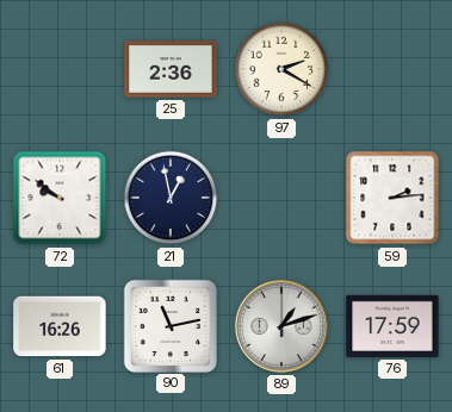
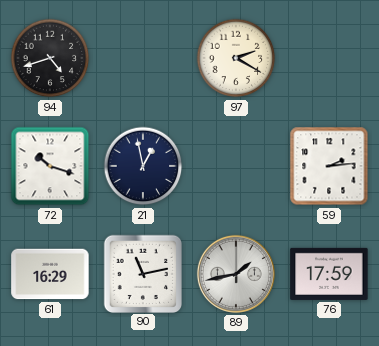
94: none -> 4:42
25: 2:36 -> none
72: 9:51 -> 10:18
61: 16:26 -> 16:29
89: 1:12 -> 1:43
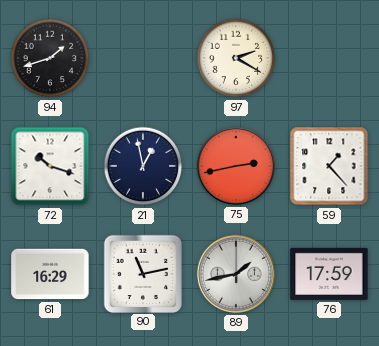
94: 4:42 -> 1:42
75: none -> 2:43
59: 2:14 -> 1:23
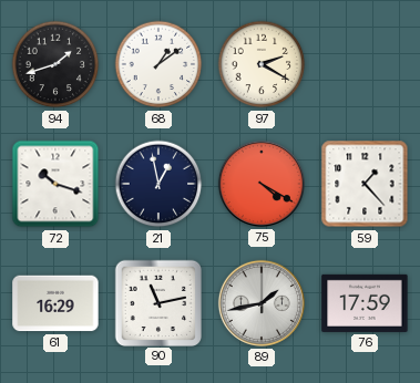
68: none -> 1:09
75: 2:43 -> 4:20
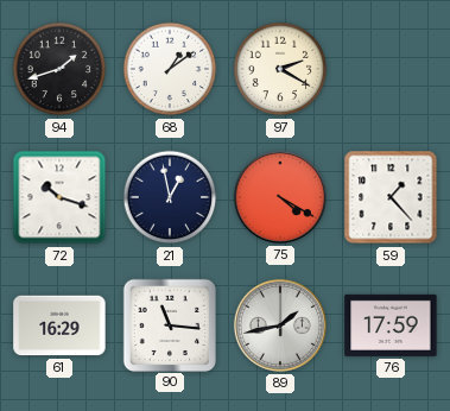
90: 11:13 -> 11:16
